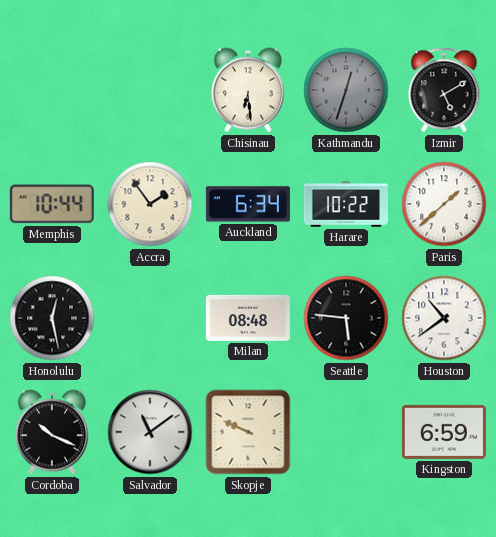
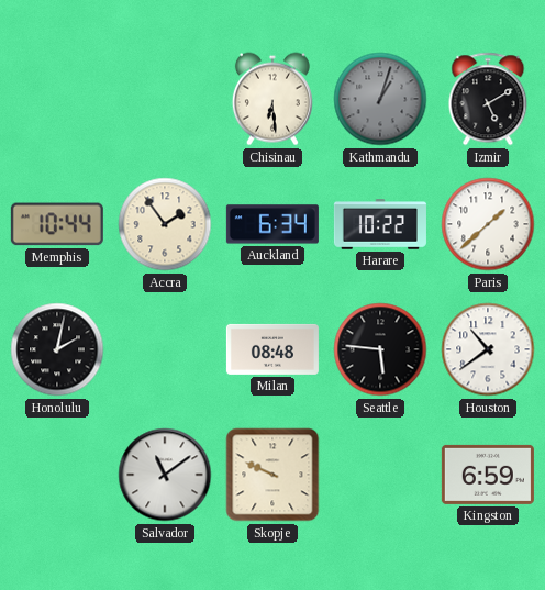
Kathmandu: 12:33 -> 1:03
Honolulu: 12:28 -> 2:02
Cordoba: 10:19 -> none
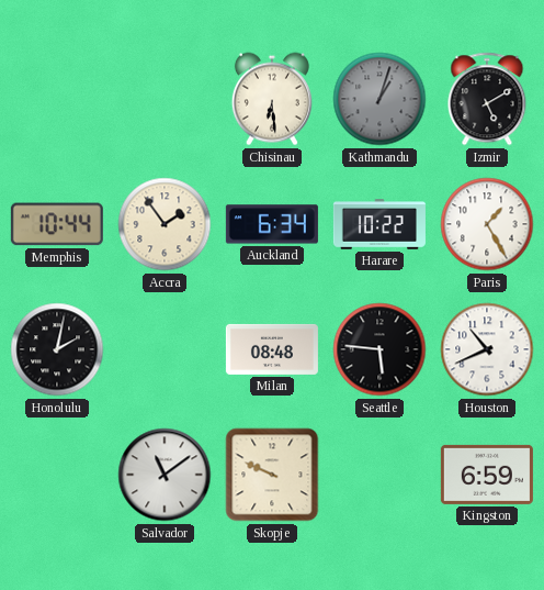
Paris: 1:38 -> 1:25
Houston: 10:39 -> 10:41
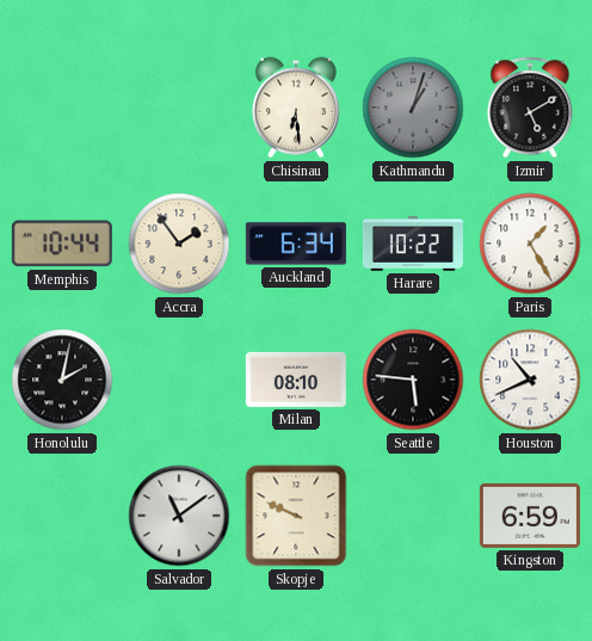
Milan: 08:48 -> 08:10
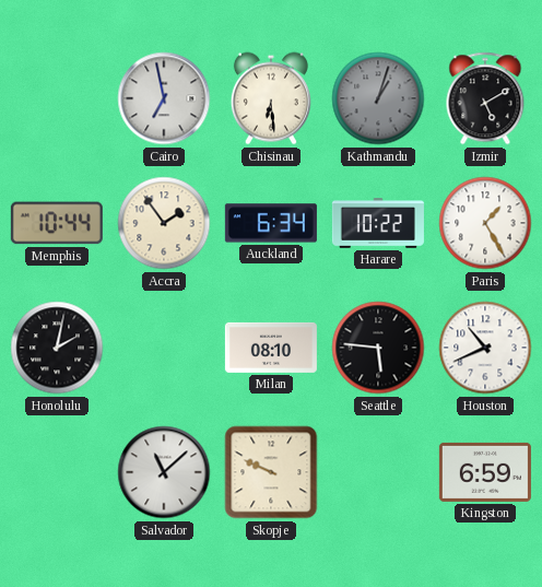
Cairo: none -> 6:58
Salvador: 11:09 -> 11:08
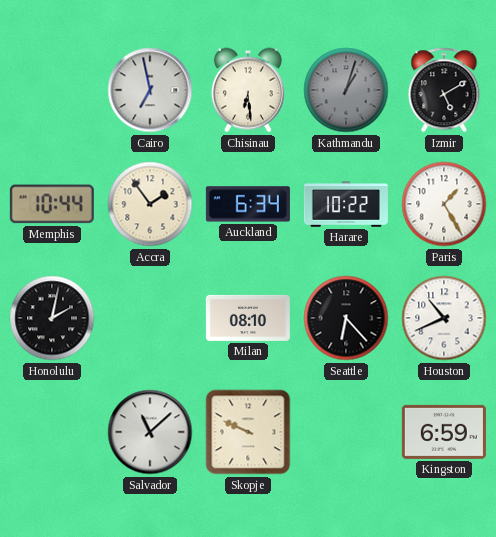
Seattle: 5:46 -> 6:23
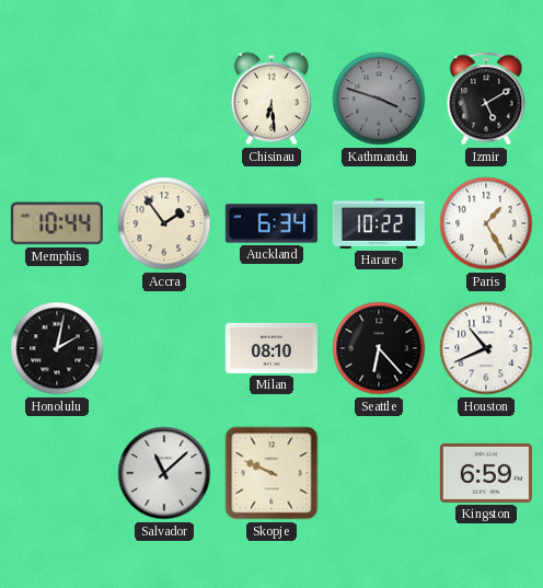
Cairo: 6:58 -> none
Kathmandu: 1:03 -> 3:48
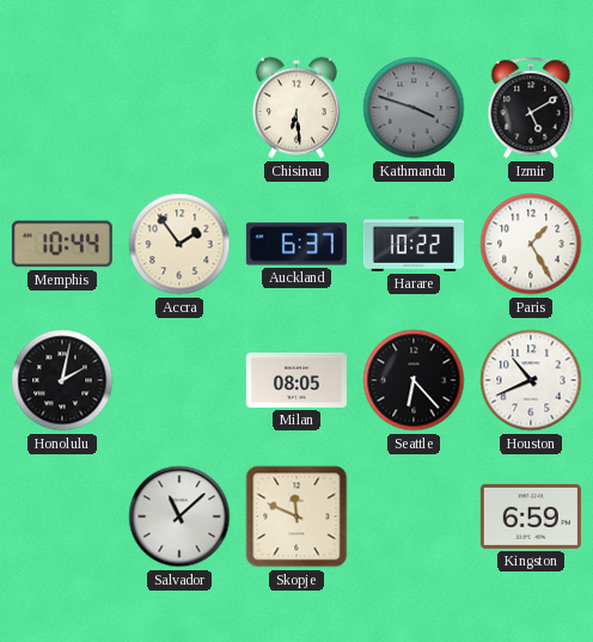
Auckland: 6:34 -> 6:37
Milan: 08:10 -> 08:05
Skopje: 9:49 -> 11:49
